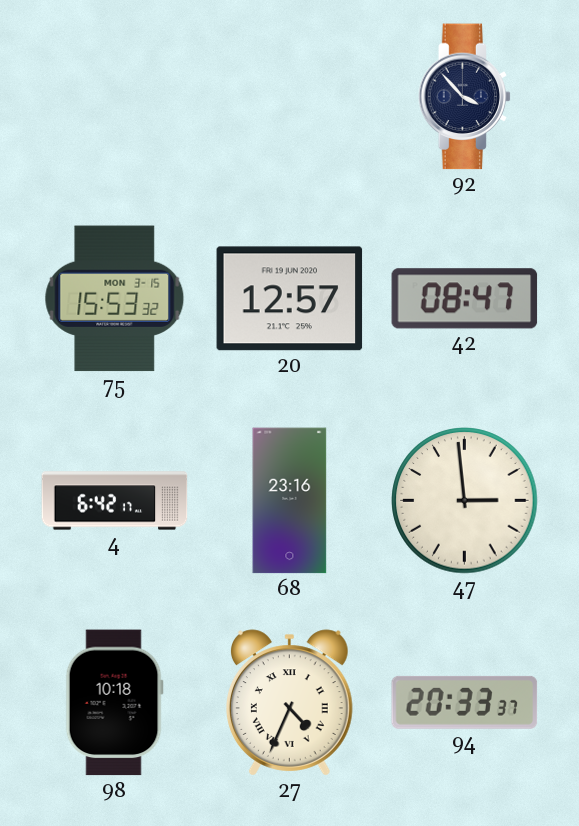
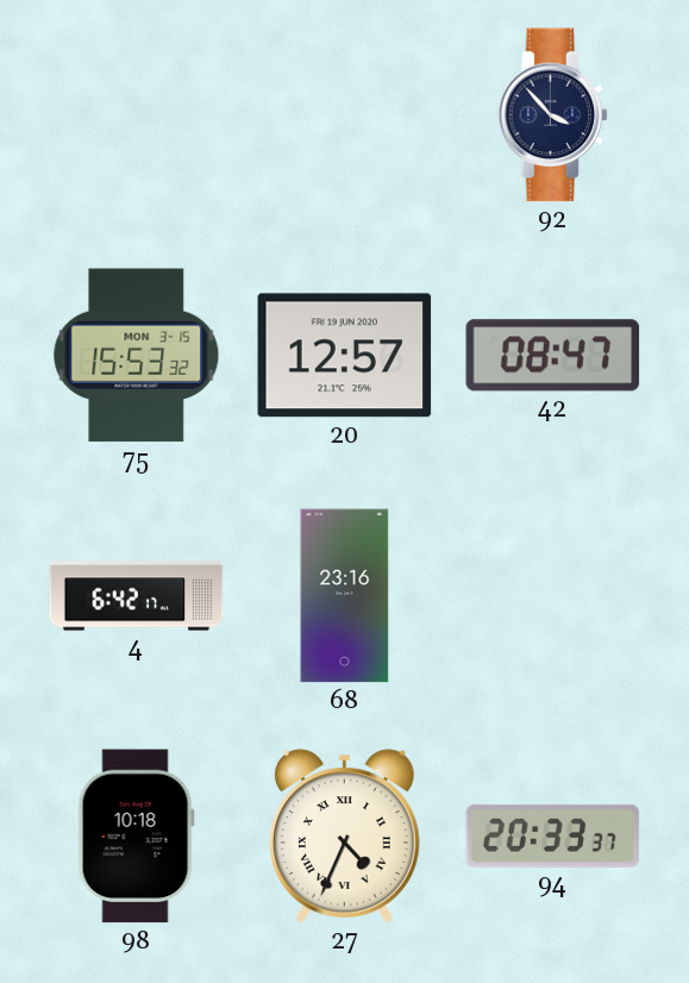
47: 2:59 -> none
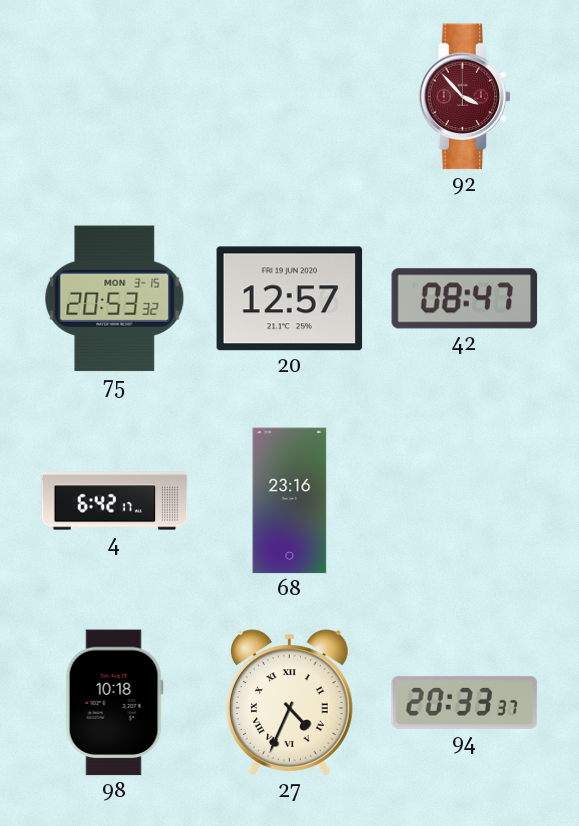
92 dial: navy -> burgundy
75: 15:53 -> 20:53
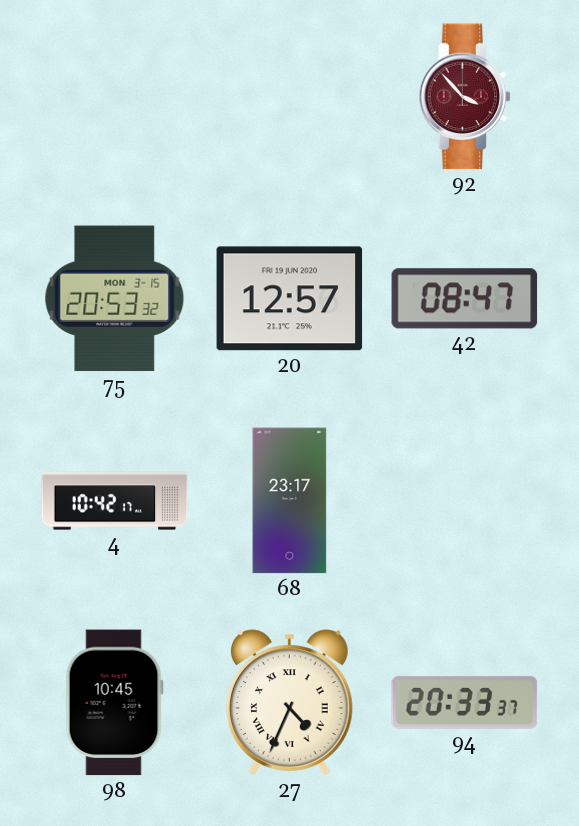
4: 6:42 -> 10:42
68: 23:16 -> 23:17
98: 10:18 -> 10:45
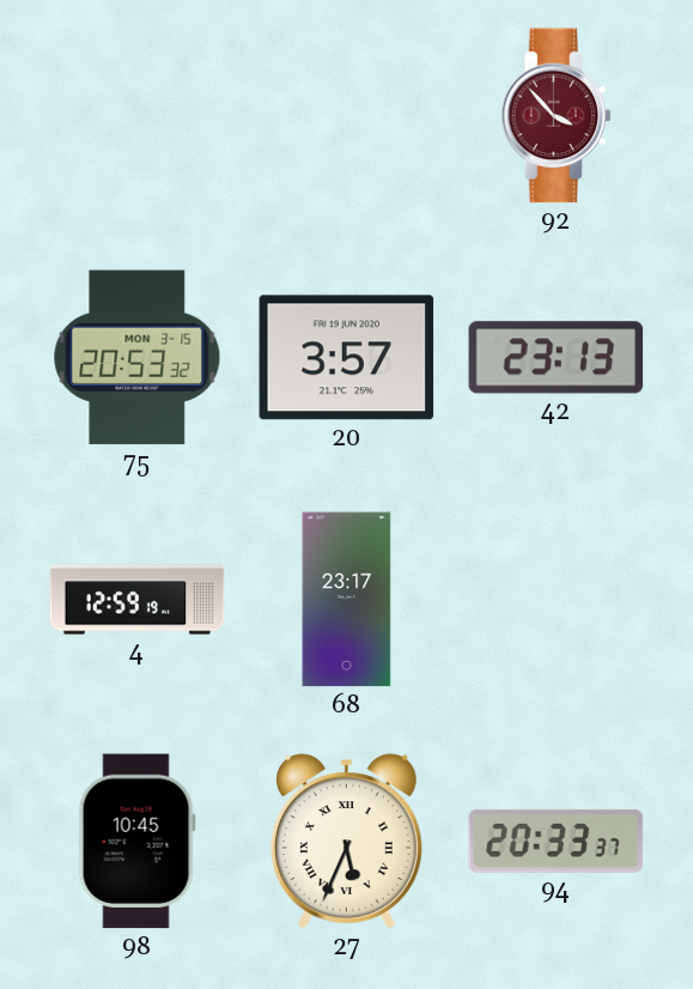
20: 12:57 -> 3:57
42: 08:47 -> 23:13
4: 10:42 -> 12:59
27: 4:34 -> 5:34
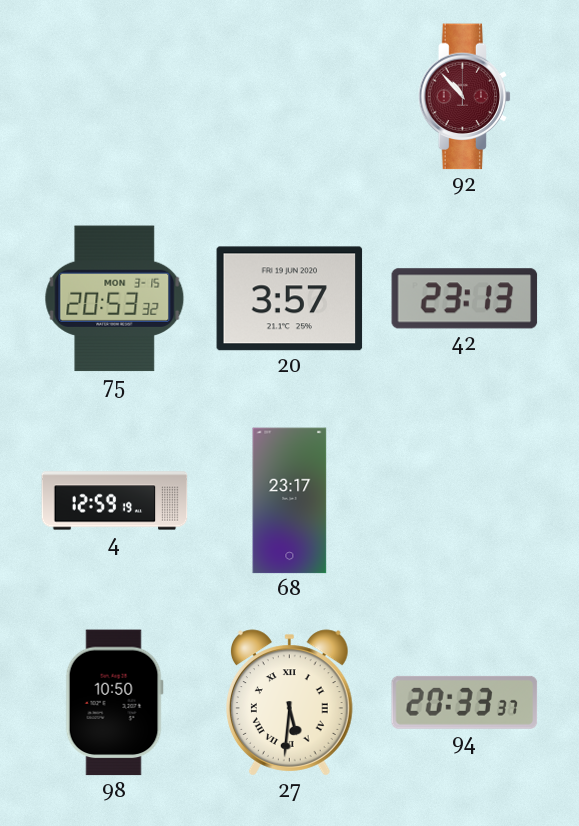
92: 3:53 -> 10:53
98: 10:45 -> 10:50
27: 5:34 -> 5:31
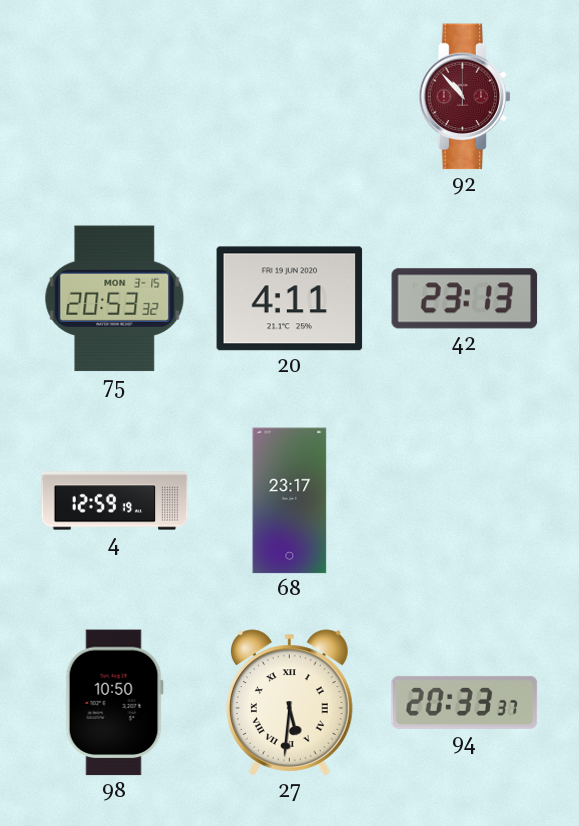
20: 3:57 -> 4:11
